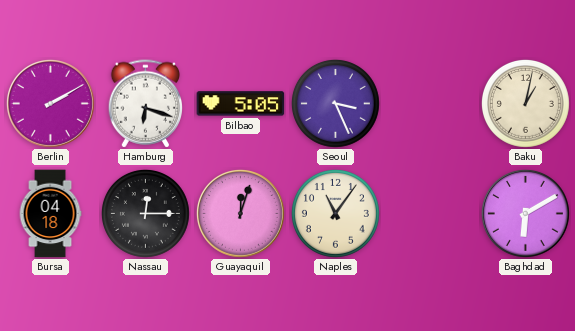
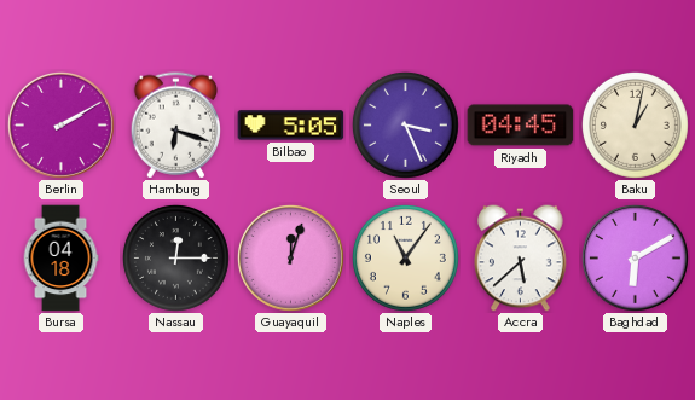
Riyadh: none -> 04:45
Accra: none -> 5:38
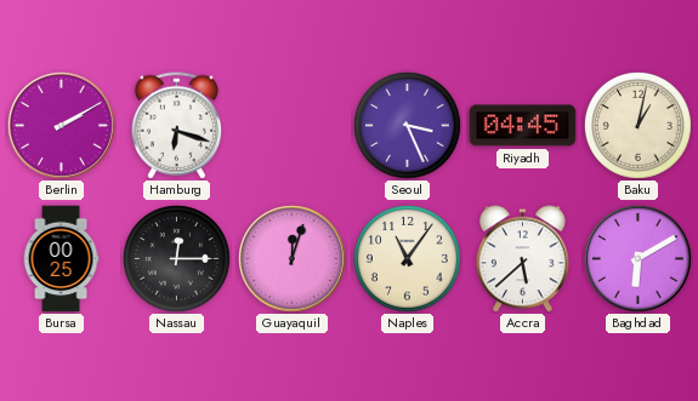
Bilbao: 5:05 -> none
Bursa: 04:18 -> 00:25
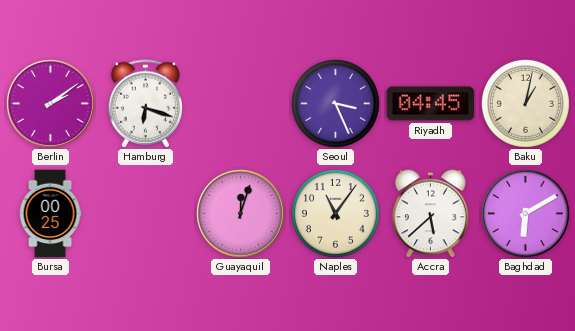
Berlin: 2:10 -> 2:09
Nassau: 12:15 -> none
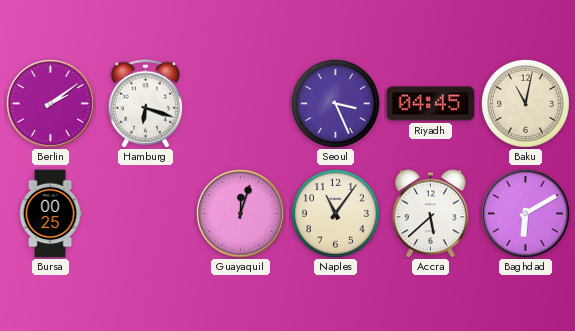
Baku: 1:02 -> 11:02
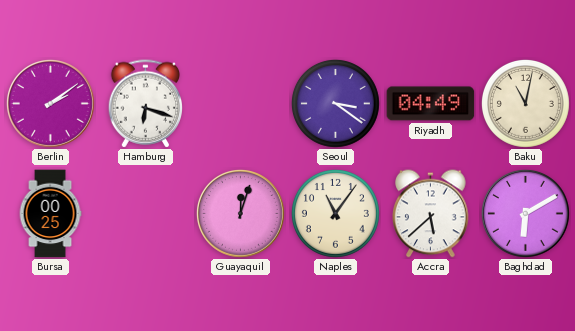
Seoul: 3:26 -> 3:21
Riyadh: 04:45 -> 04:49
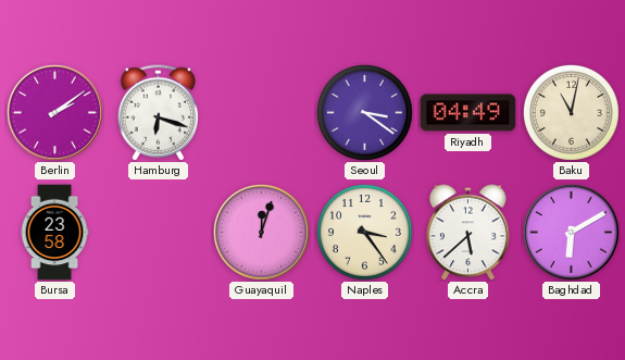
Bursa: 00:25 -> 23:58
Naples: 11:06 -> 3:24
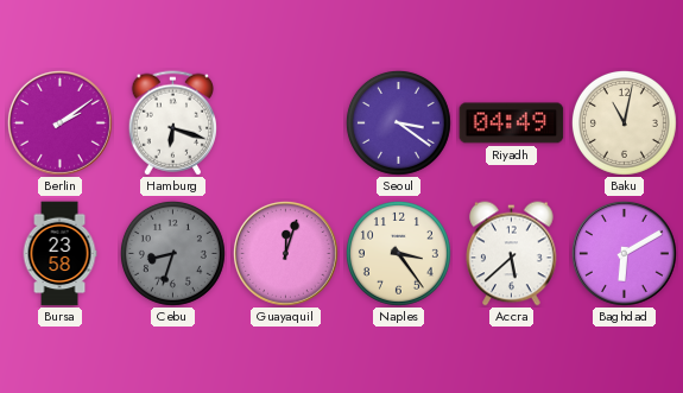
Cebu: none -> 8:33
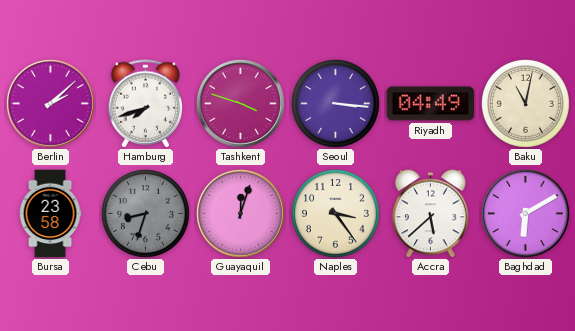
Berlin: 2:09 -> 2:08
Hamburg: 6:18 -> 7:42
Tashkent: none -> 3:48
Seoul: 3:21 -> 3:16
